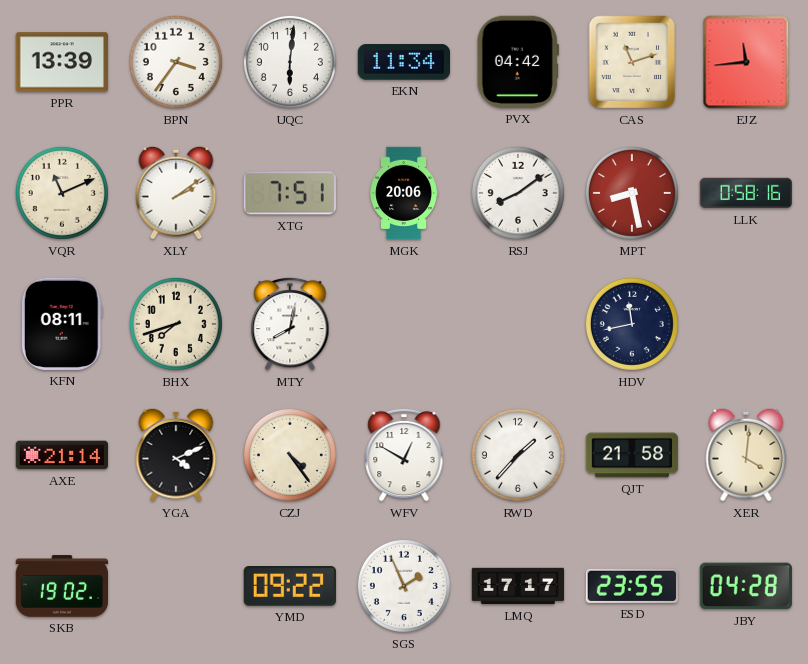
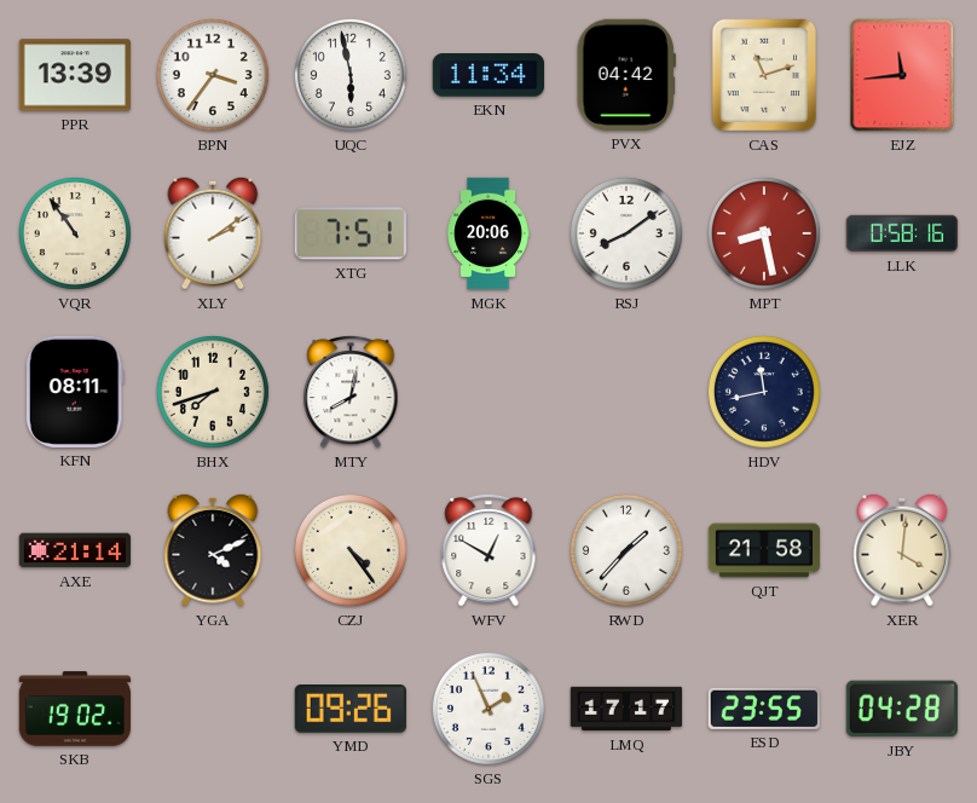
UQC: 6:01 -> 5:58
VQR: 11:11 -> 10:54
YMD: 09:22 -> 09:26
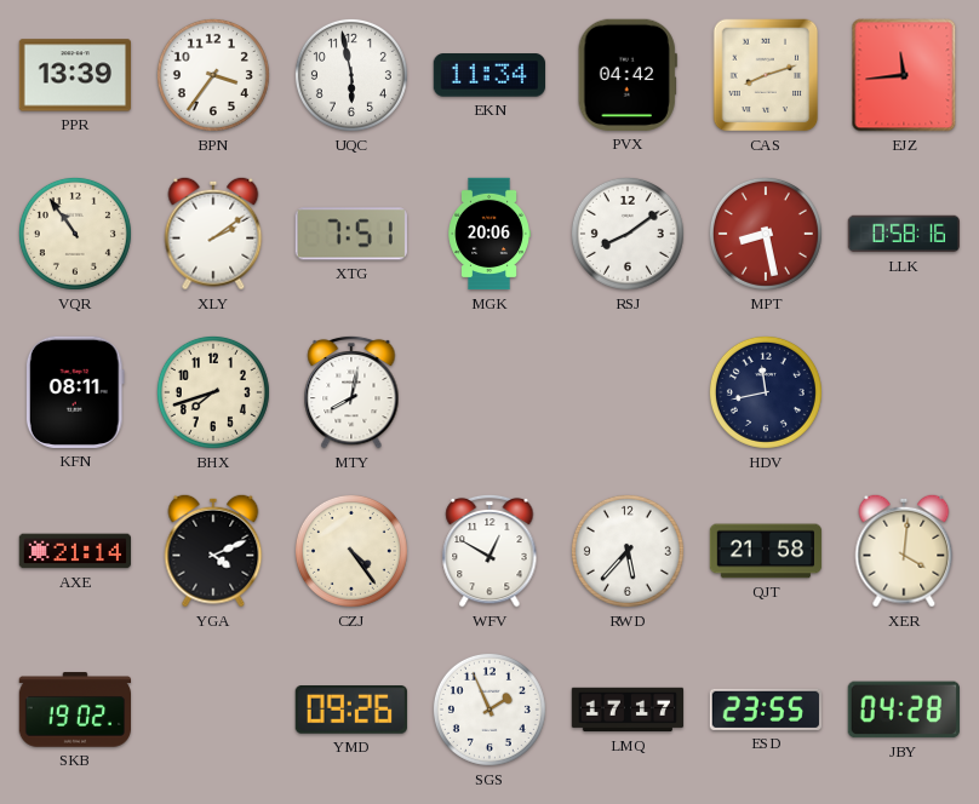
CAS: 11:12 -> 8:12
RWD: 1:37 -> 5:37
